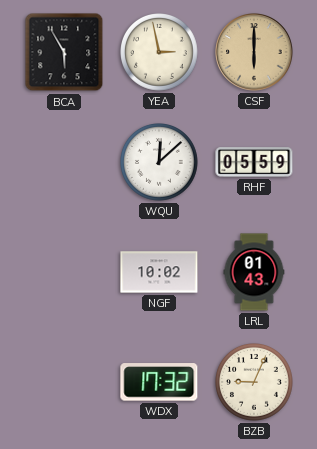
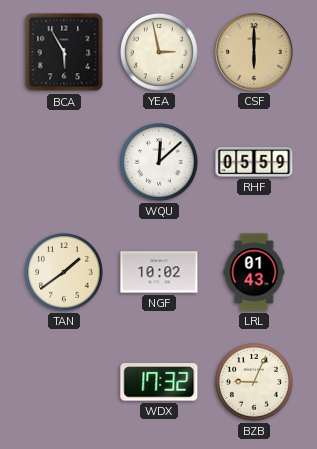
TAN: none -> 1:39
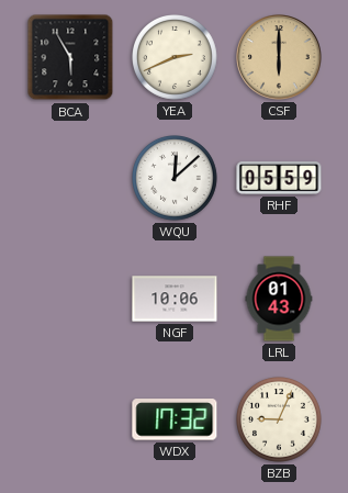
YEA: 2:58 -> 2:41
TAN: 1:39 -> none
NGF: 10:02 -> 10:06
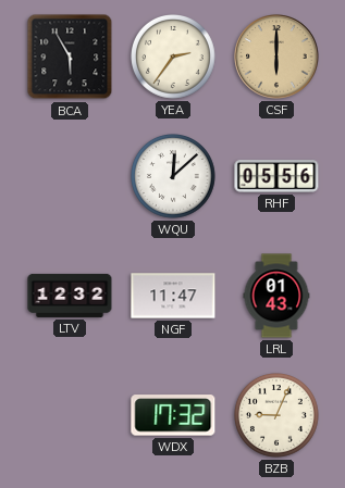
YEA: 2:41 -> 2:36
RHF: 05:59 -> 05:56
LTV: none -> 12:32
NGF: 10:06 -> 11:47
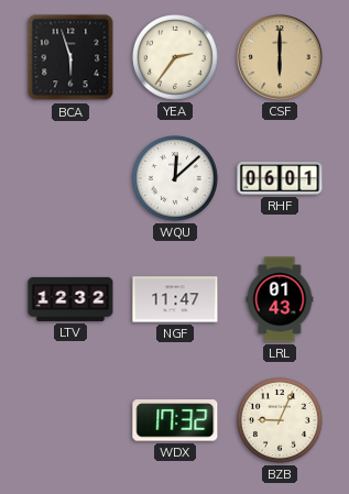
BCA: 5:55 -> 5:57
RHF: 05:56 -> 06:01
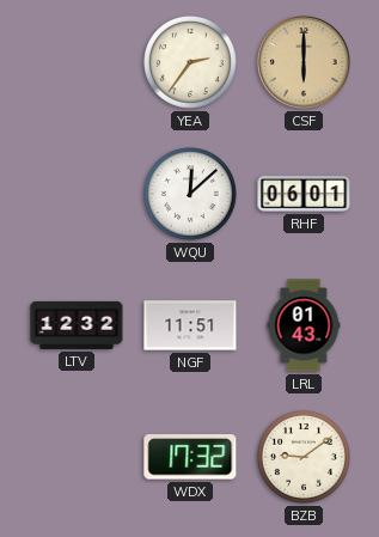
BCA: 5:57 -> none
NGF: 11:47 -> 11:51
BZB: 9:04 -> 9:09
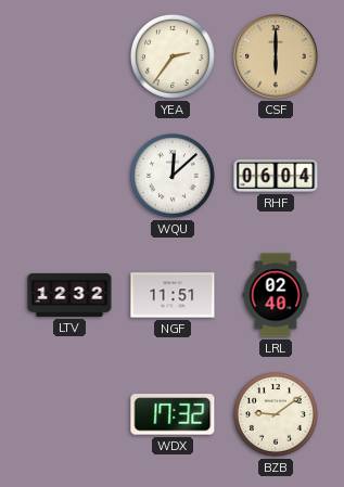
RHF: 06:01 -> 06:04
LRL: 01:43 -> 02:40
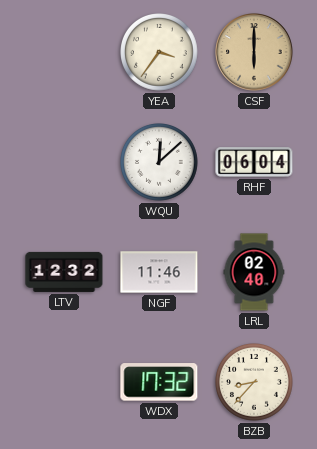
YEA: 2:36 -> 3:36
NGF: 11:51 -> 11:46
BZB: 9:09 -> 8:37
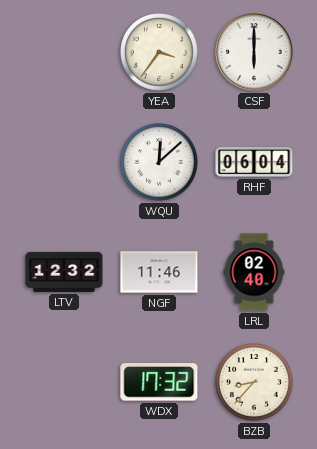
CSF dial: champagne -> white
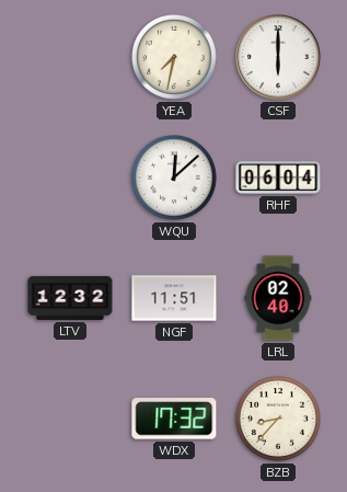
YEA: 3:36 -> 7:32
NGF: 11:46 -> 11:51
